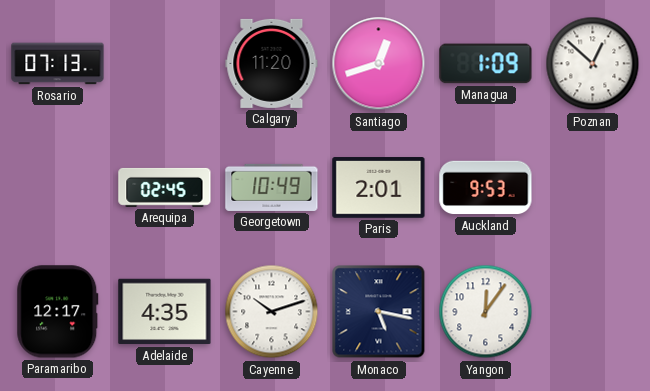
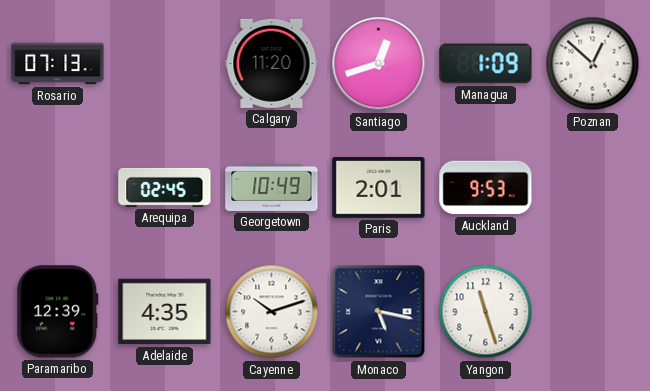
Paramaribo: 12:17 -> 12:39
Yangon: 12:06 -> 11:27
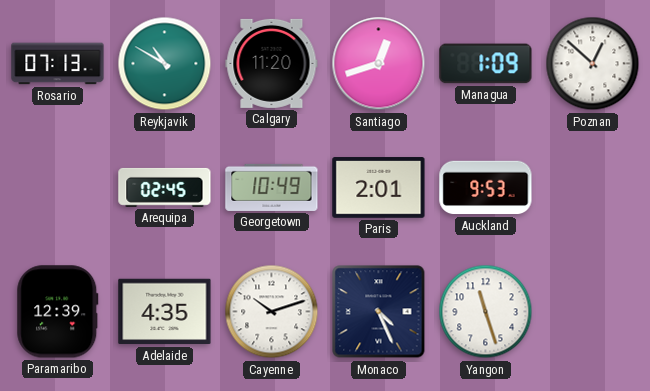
Reykjavik: none -> 10:50
Monaco: 5:17 -> 4:26
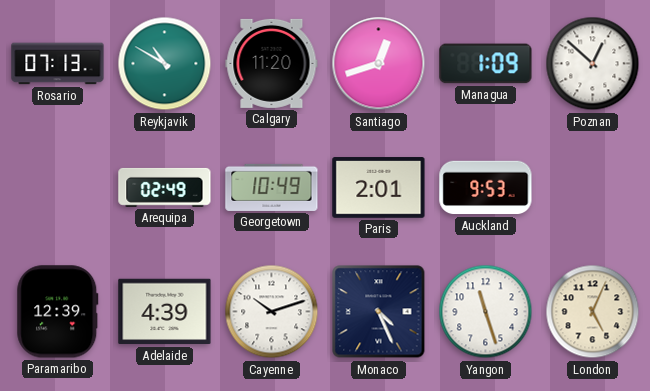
Arequipa: 02:45 -> 02:49
Adelaide: 4:35 -> 4:39
London: none -> 5:04
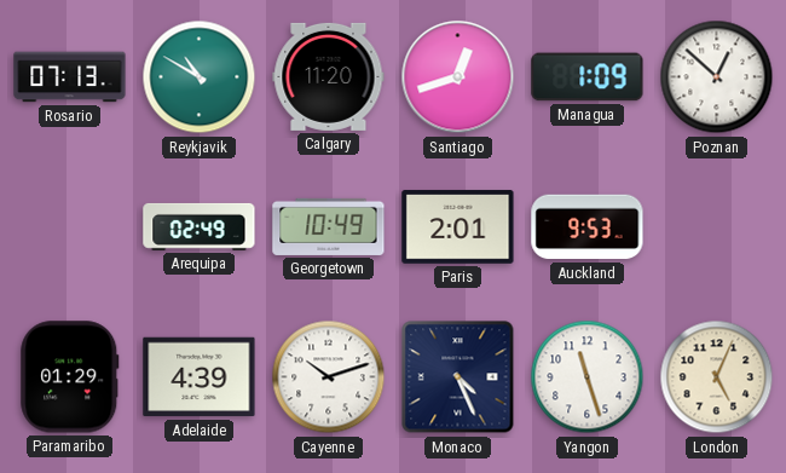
Paramaribo: 12:39 -> 01:29
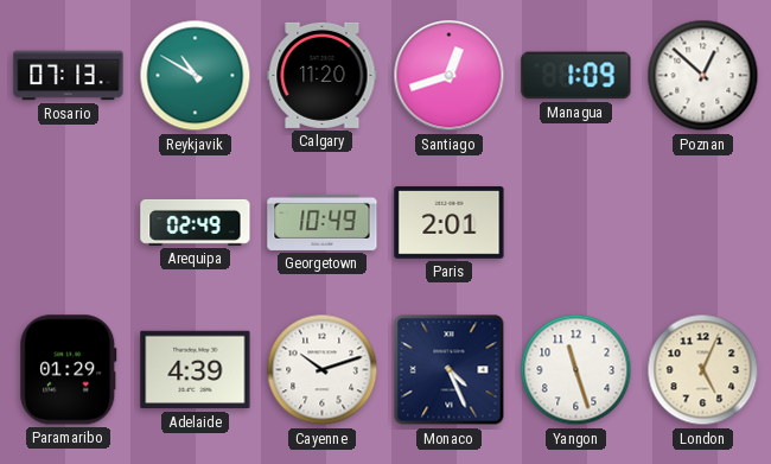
Auckland: 9:53 -> none
